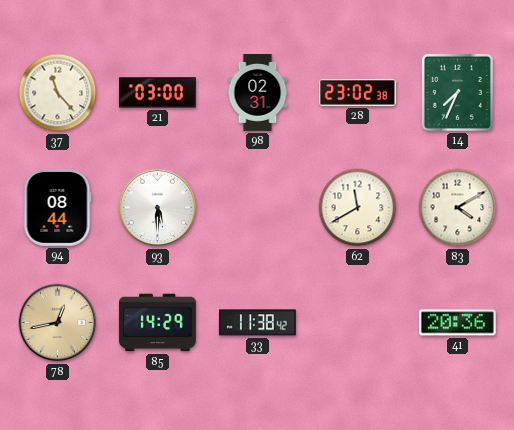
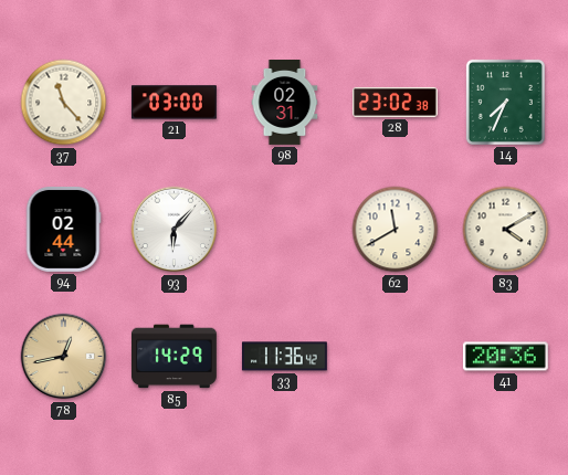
94: 08:44 -> 02:44
93: 5:30 -> 6:07
33: 11:38 -> 11:36
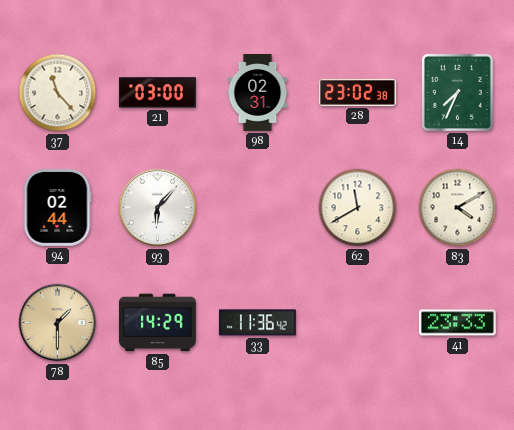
78: 12:43 -> 1:30
41: 20:36 -> 23:33
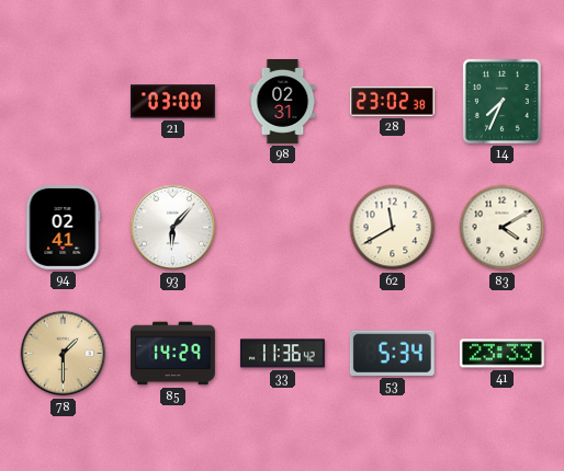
37: 11:23 -> none
94: 02:44 -> 02:41
53: none -> 5:34
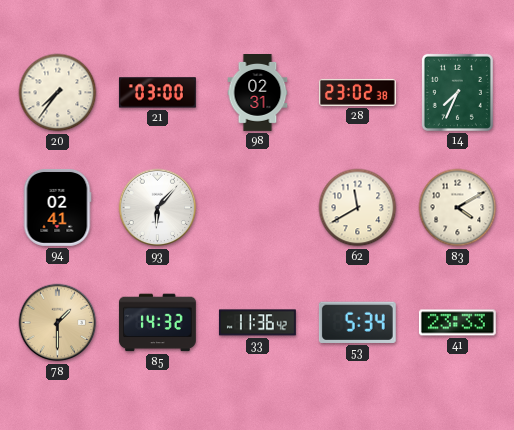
20: none -> 7:36
85: 14:29 -> 14:32
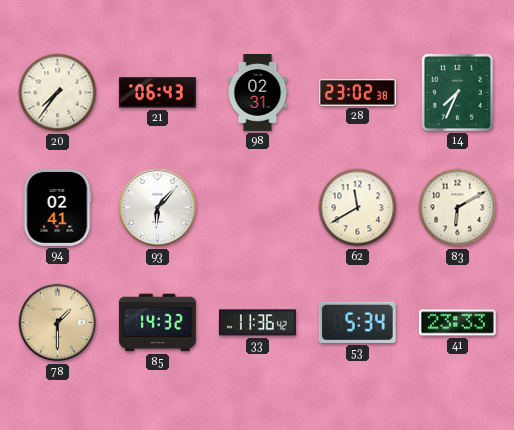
21: 03:00 -> 06:43
83: 4:10 -> 6:10
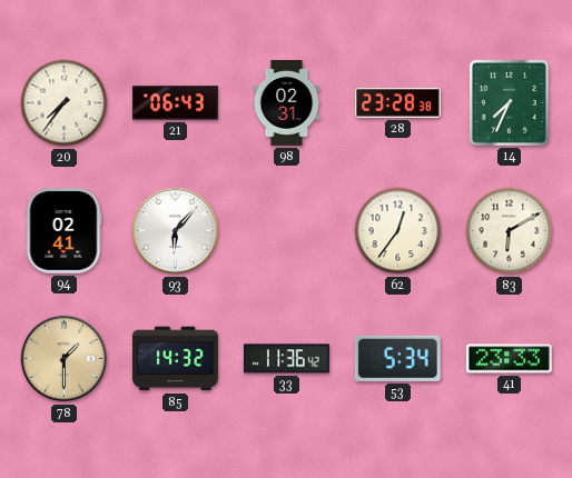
28: 23:02 -> 23:28
62: 11:40 -> 12:36
